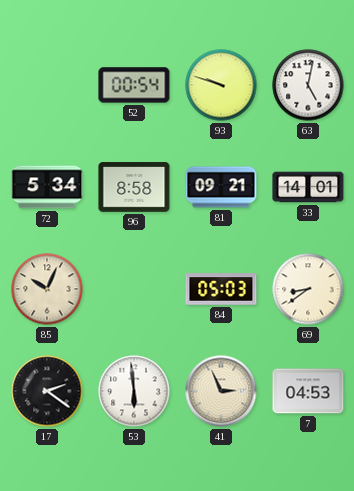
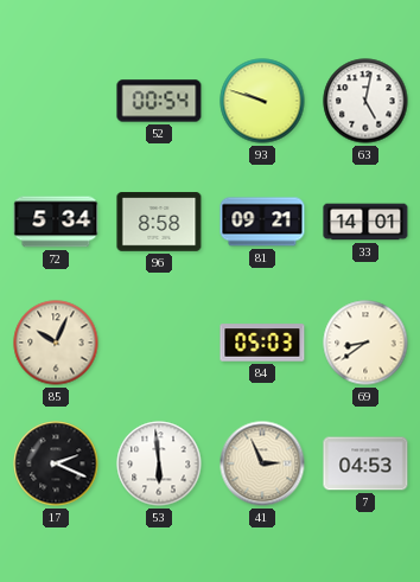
17: 2:21 -> 2:19
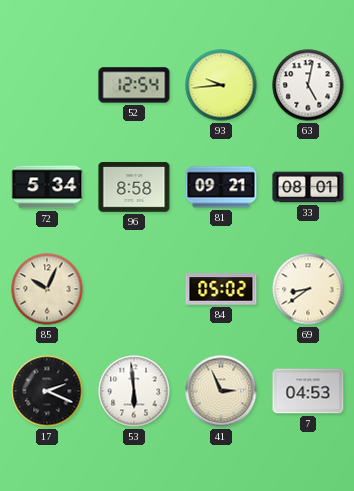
52: 00:54 -> 12:54
93: 9:48 -> 9:44
33: 14:01 -> 08:01
84: 05:03 -> 05:02
